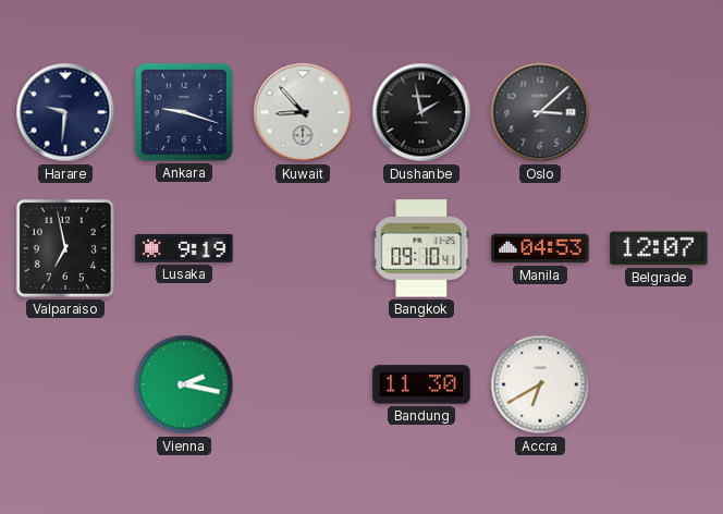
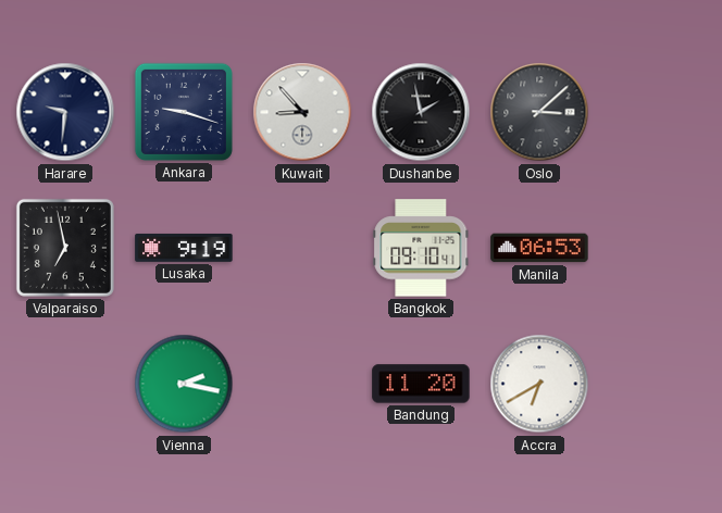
Manila: 04:53 -> 06:53
Belgrade: 12:07 -> none
Bandung: 11:30 -> 11:20
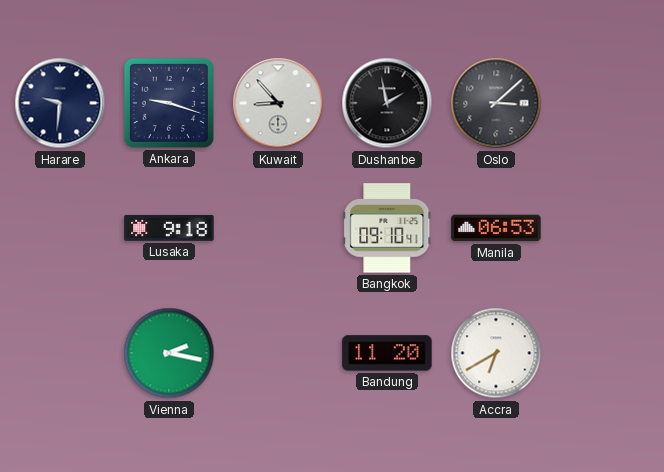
Valparaiso: 6:58 -> none
Lusaka: 9:19 -> 9:18
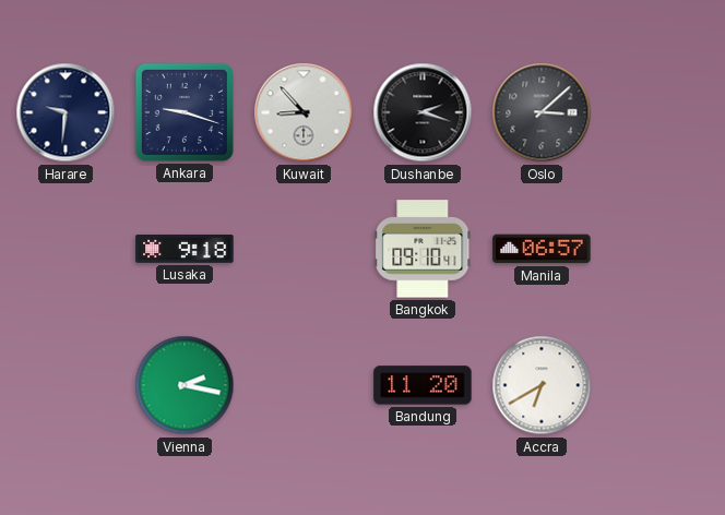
Dushanbe: 1:58 -> 2:18
Manila: 06:53 -> 06:57
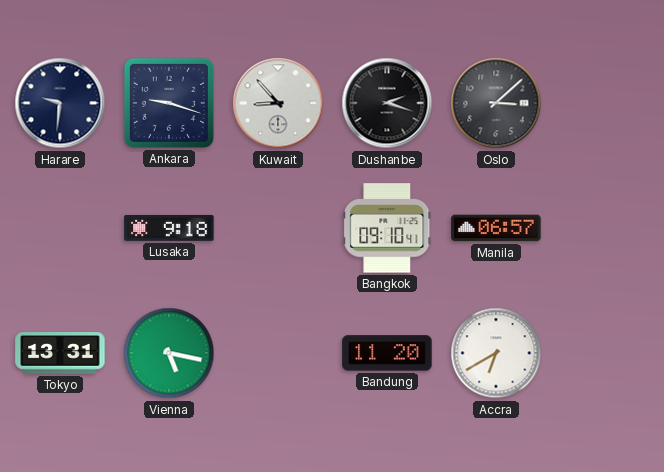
Tokyo: none -> 13:31
Vienna: 2:17 -> 5:17
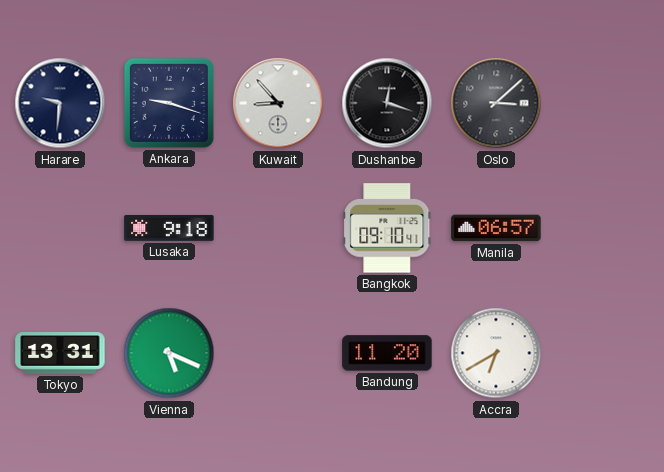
Dushanbe: 2:18 -> 12:18
Vienna: 5:17 -> 5:19
